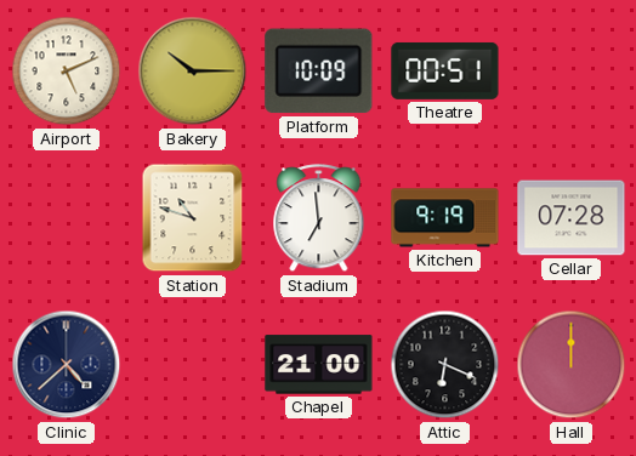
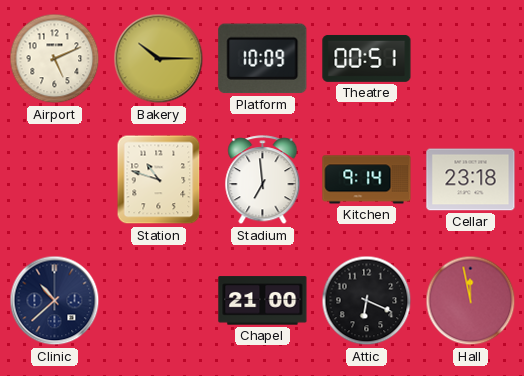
Kitchen: 9:19 -> 9:14
Cellar: 07:28 -> 23:18
Clinic: 4:38 -> 10:38
Hall: 12:00 -> 11:58
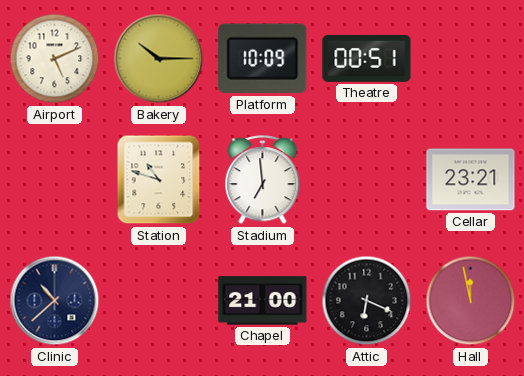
Kitchen: 9:14 -> none
Cellar: 23:18 -> 23:21
